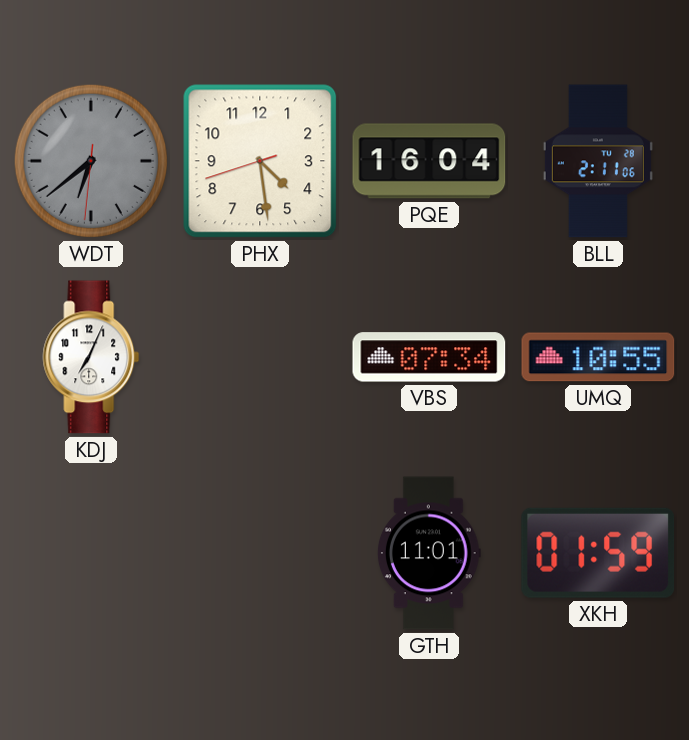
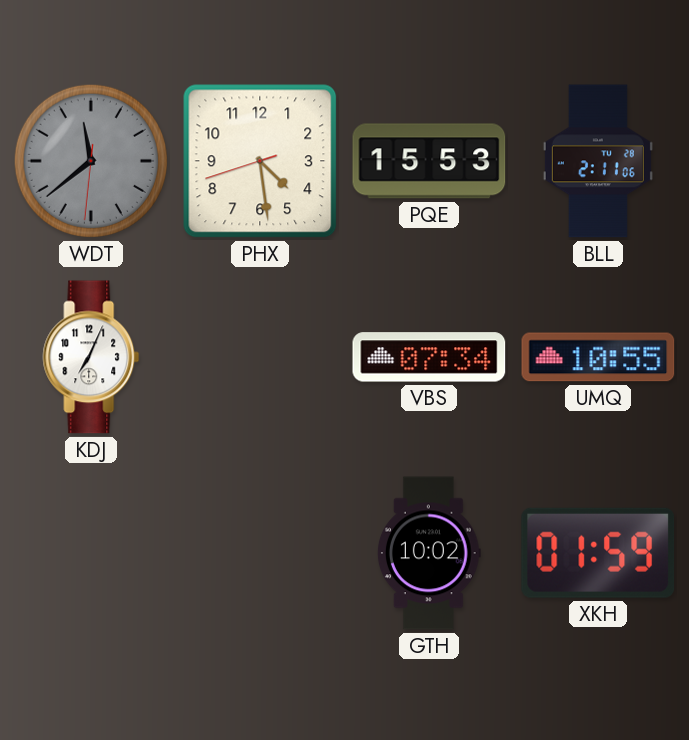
WDT: 6:38 -> 11:38
PQE: 16:04 -> 15:53
GTH: 11:01 -> 10:02
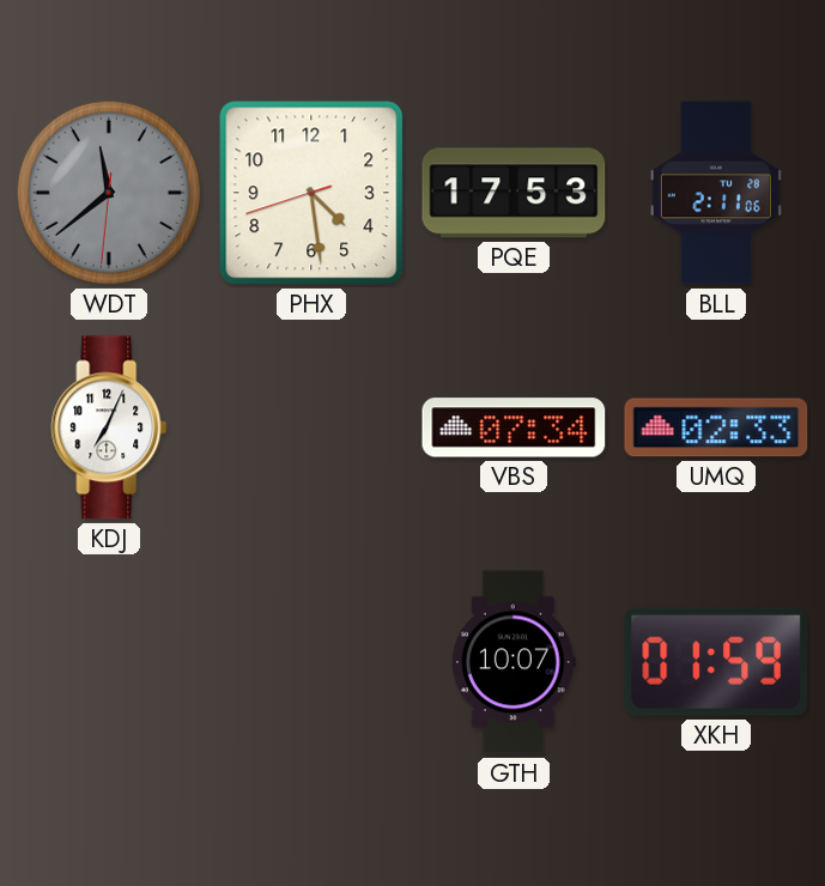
PQE: 15:53 -> 17:53
UMQ: 10:55 -> 02:33
GTH: 10:02 -> 10:07
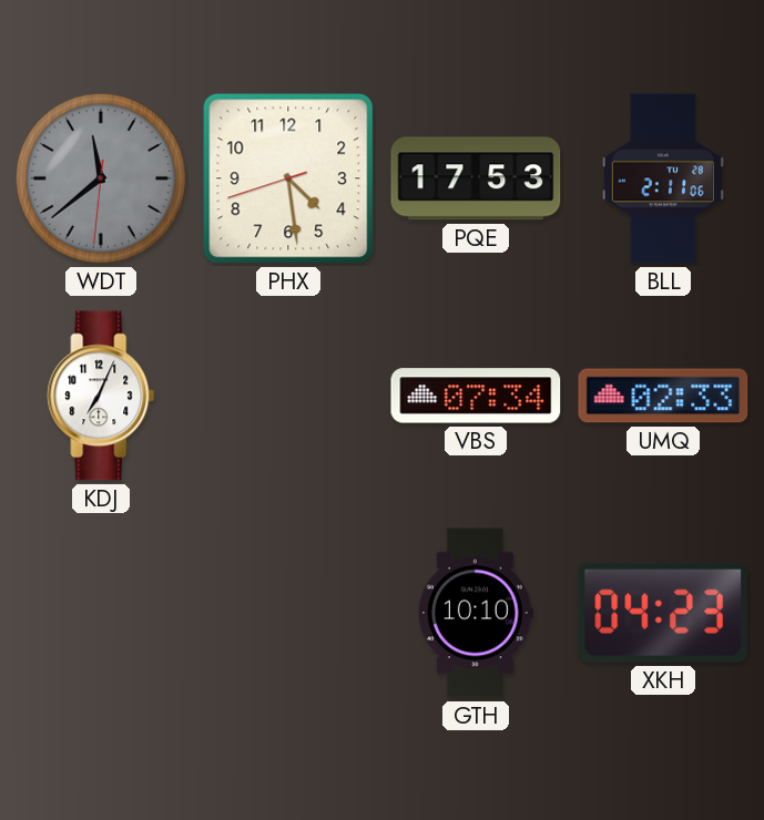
GTH: 10:07 -> 10:10
XKH: 01:59 -> 04:23
